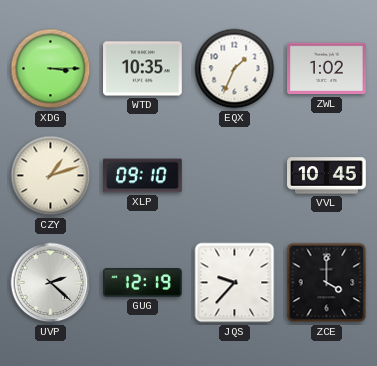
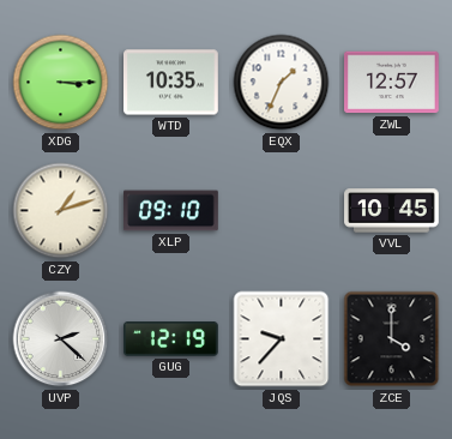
ZWL: 1:02 -> 12:57
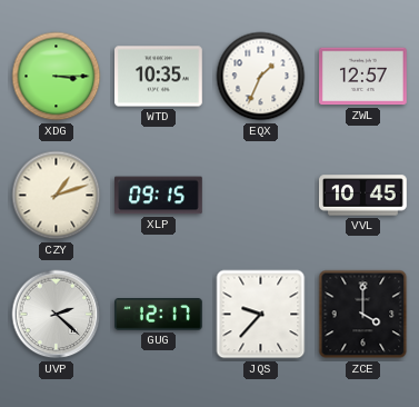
XLP: 09:10 -> 09:15
GUG: 12:19 -> 12:17
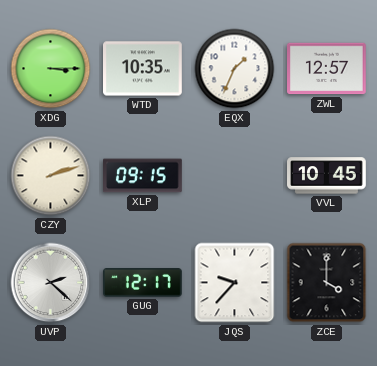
CZY: 1:12 -> 2:12
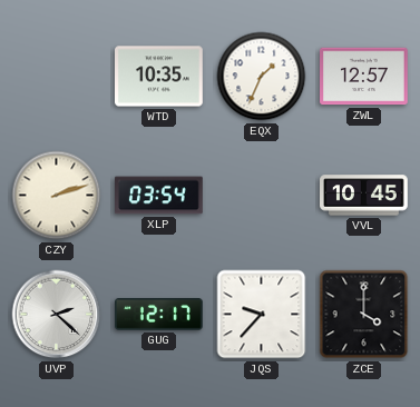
XDG: 3:15 -> none
XLP: 09:15 -> 03:54
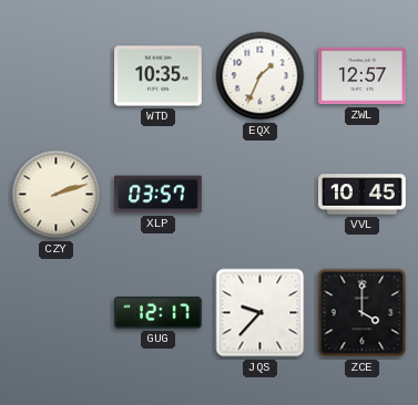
XLP: 03:54 -> 03:57
UVP: 2:22 -> none
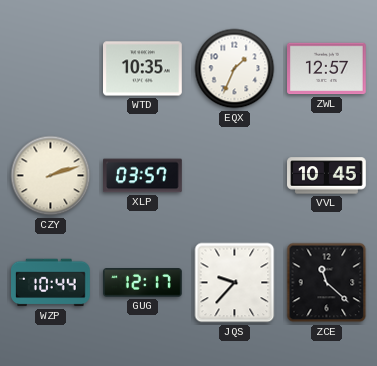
WZP: none -> 10:44
ZCE: 4:00 -> 11:22
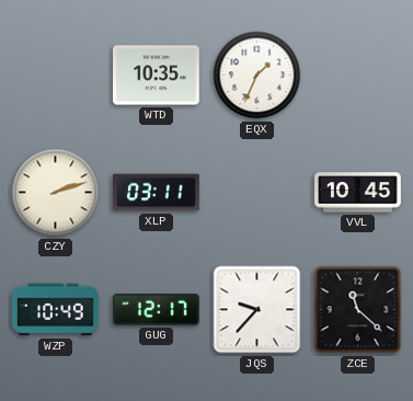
ZWL: 12:57 -> none
XLP: 03:57 -> 03:11
WZP: 10:44 -> 10:49
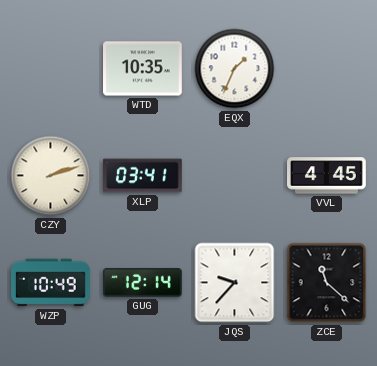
XLP: 03:11 -> 03:41
VVL: 10:45 -> 4:45
GUG: 12:17 -> 12:14
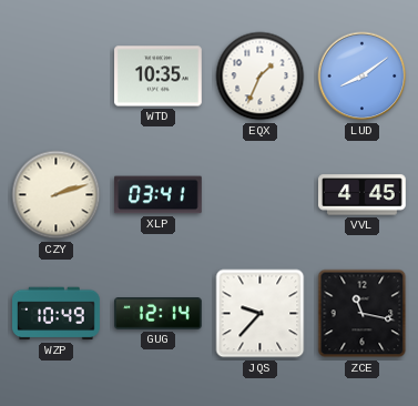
LUD: none -> 8:09
ZCE: 11:22 -> 11:17
